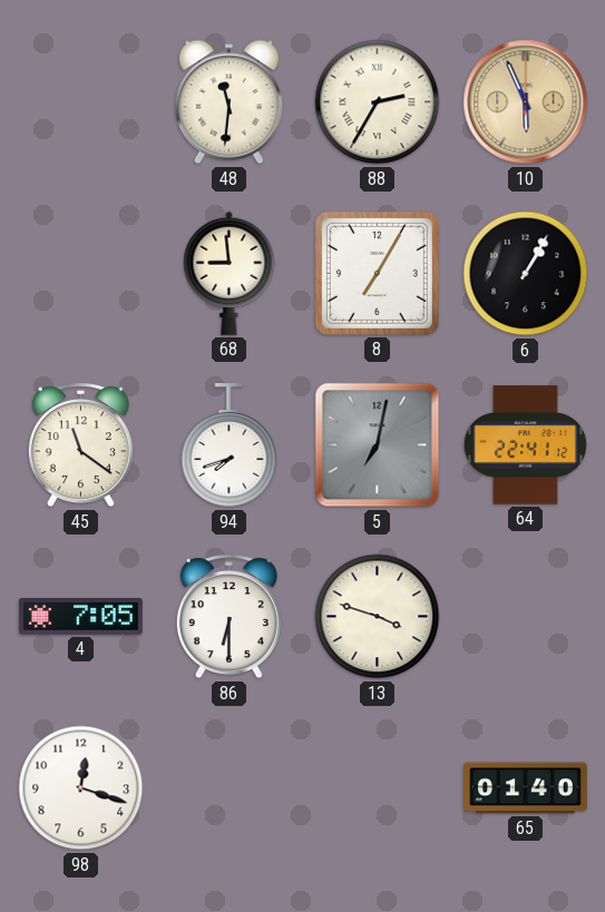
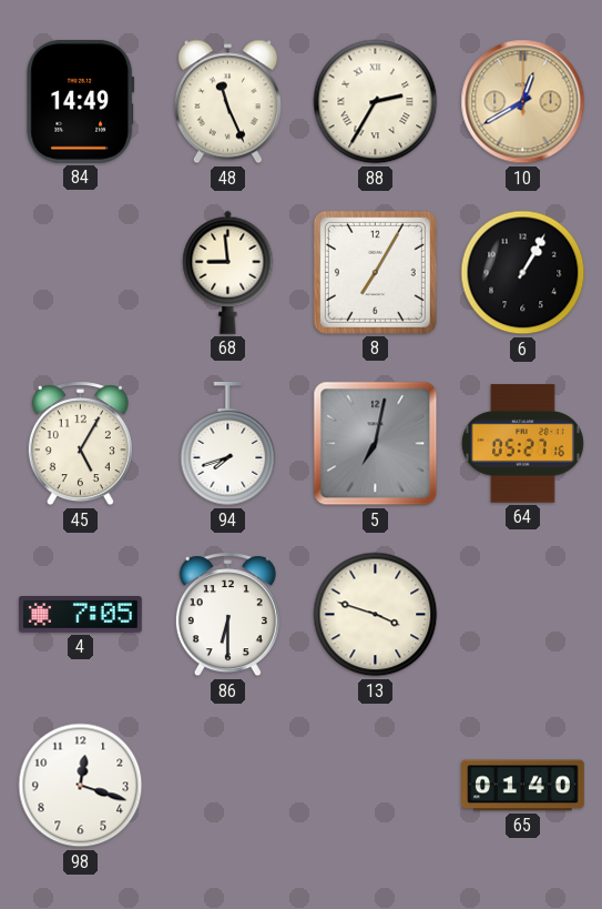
84: none -> 14:49
48: 11:31 -> 11:26
10: 5:56 -> 12:40
45: 11:21 -> 5:05
64: 22:41 -> 05:27
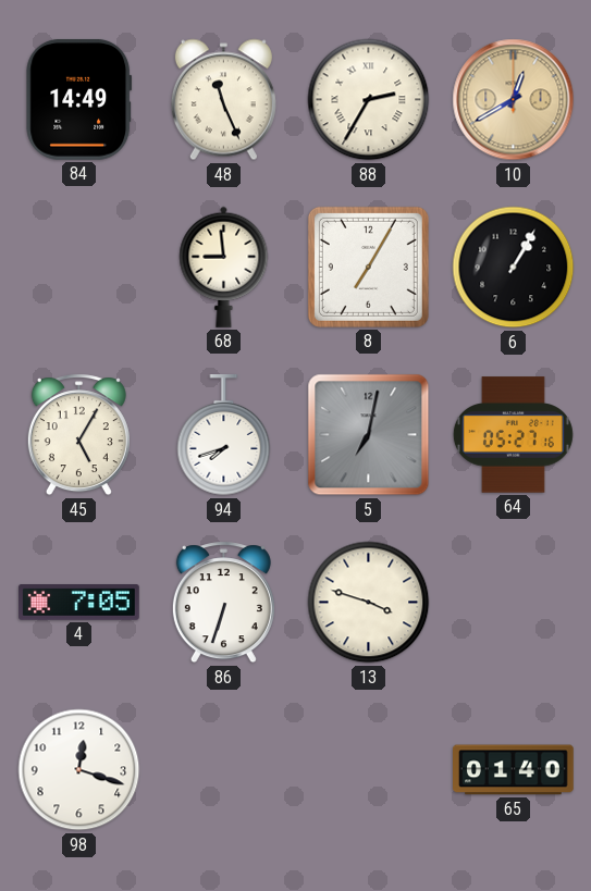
86: 6:30 -> 6:33
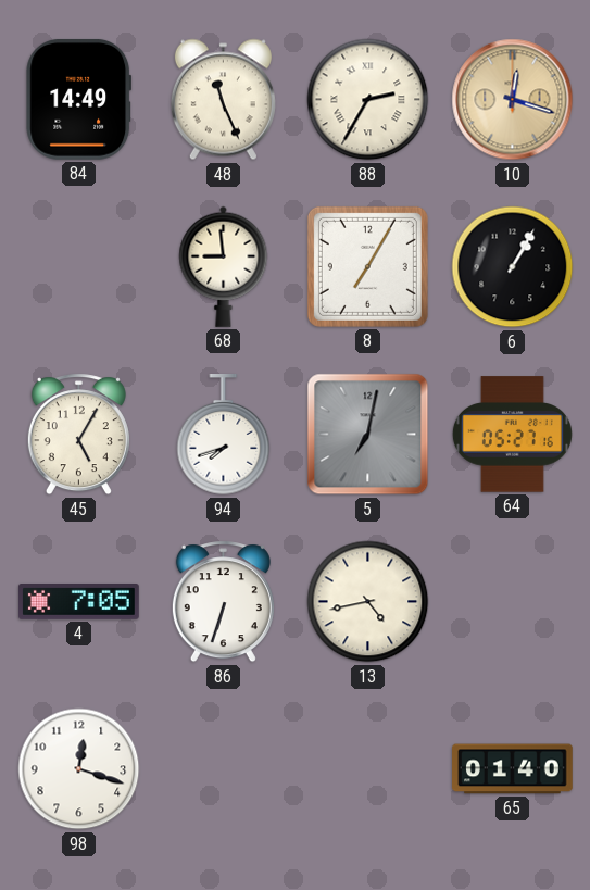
10: 12:40 -> 12:18
13: 3:48 -> 4:43
